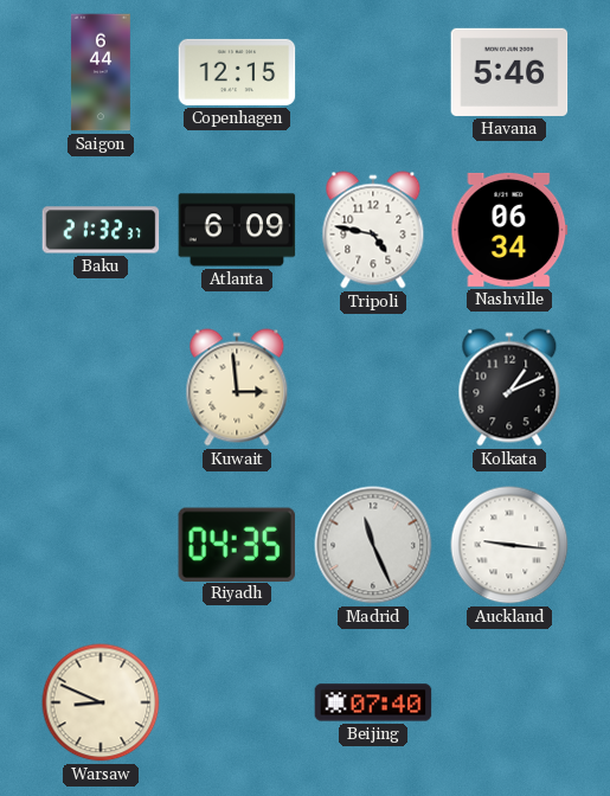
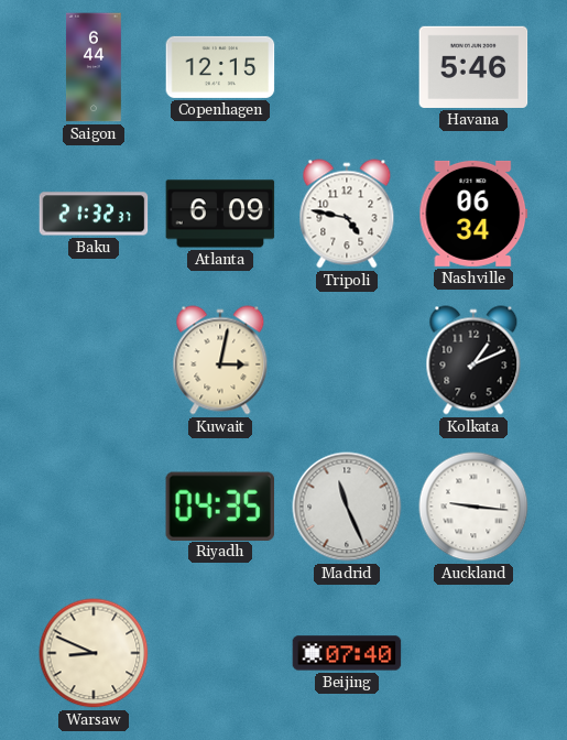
Kuwait: 2:59 -> 3:02
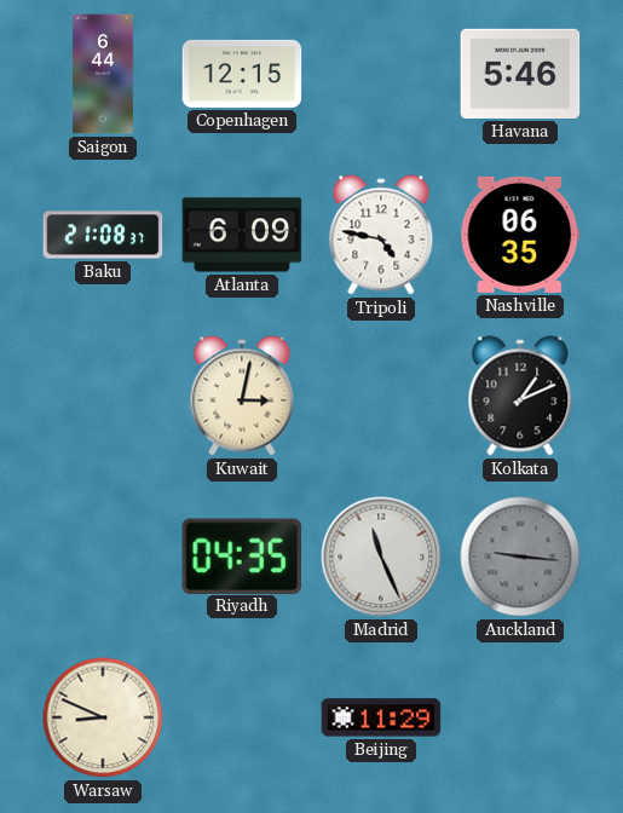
Baku: 21:32 -> 21:08
Nashville: 06:34 -> 06:35
Auckland dial: white -> grey
Beijing: 07:40 -> 11:29
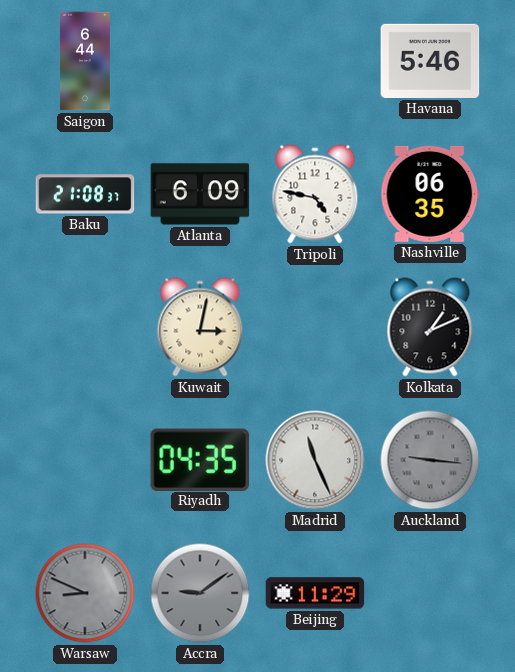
Copenhagen: 12:15 -> none
Warsaw dial: cream -> grey
Accra: none -> 9:09
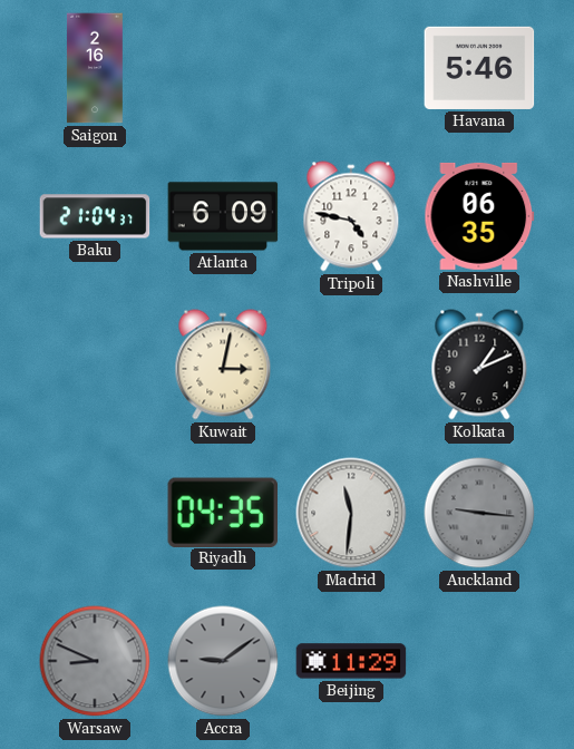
Saigon: 6:44 -> 2:16
Baku: 21:08 -> 21:04
Madrid: 11:26 -> 11:31
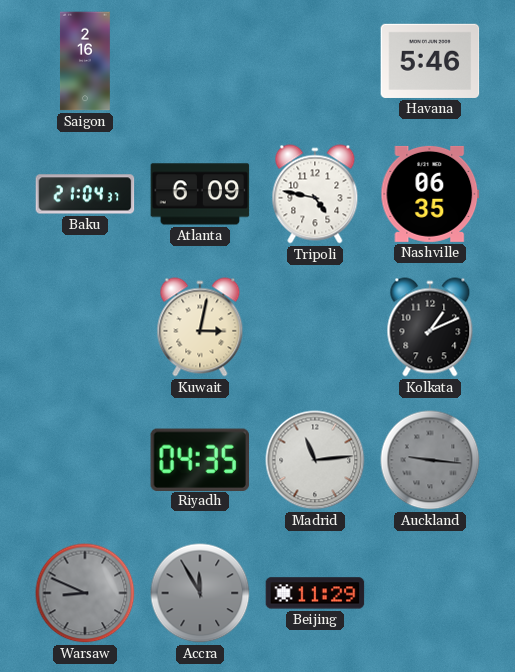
Madrid: 11:31 -> 11:14
Accra: 9:09 -> 11:55
